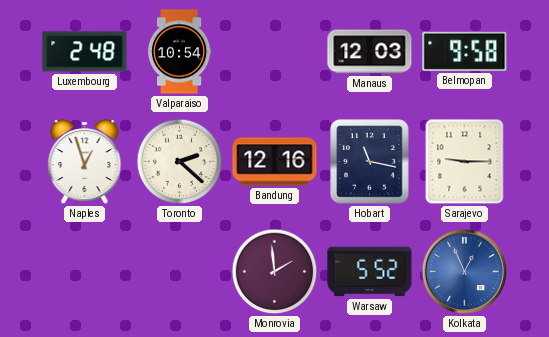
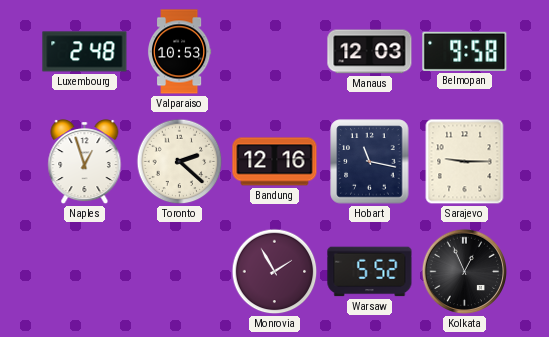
Valparaiso: 10:54 -> 10:53
Monrovia: 1:59 -> 1:55
Kolkata dial: blue -> black
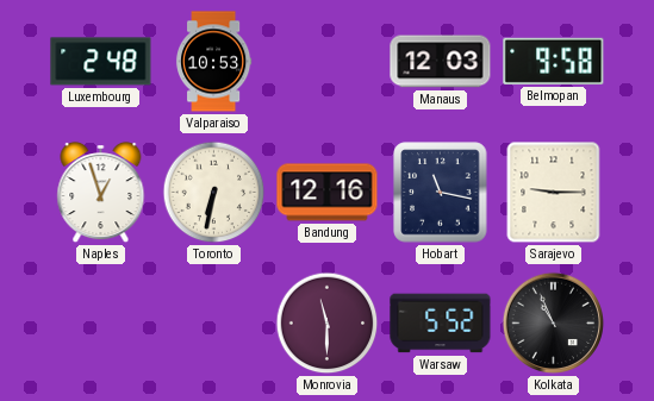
Toronto: 2:22 -> 6:32
Monrovia: 1:55 -> 11:30
Kolkata: 12:56 -> 10:56
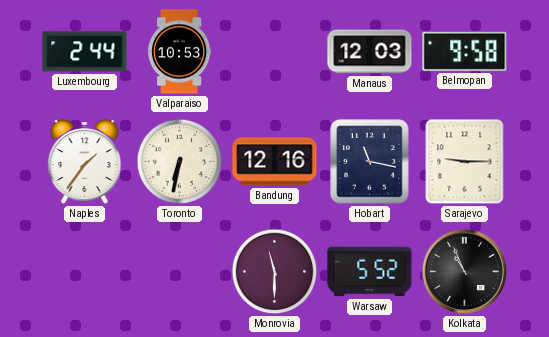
Luxembourg: 2:48 -> 2:44
Naples: 12:57 -> 1:36
